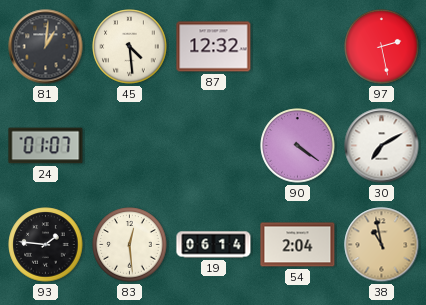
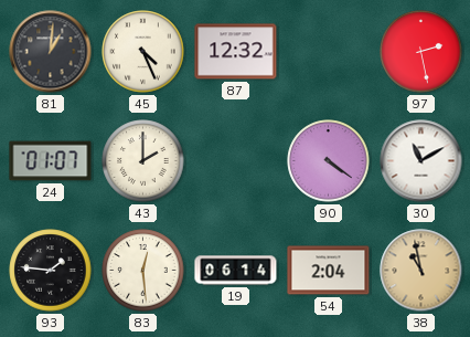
45: 4:29 -> 4:26
43: none -> 2:00
30: 7:10 -> 11:10
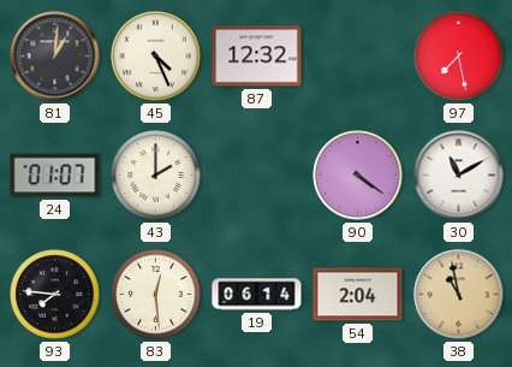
97: 2:28 -> 7:28
93: 1:46 -> 7:46
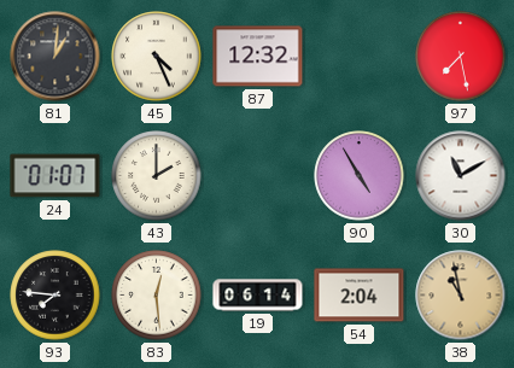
90: 4:21 -> 4:55
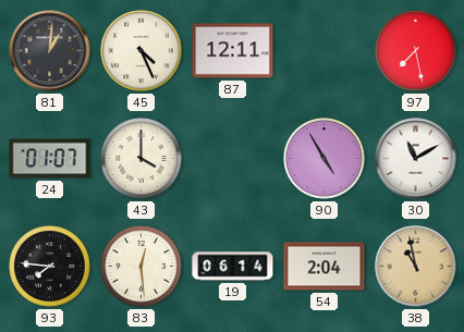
87: 12:32 -> 12:11
43: 2:00 -> 4:00
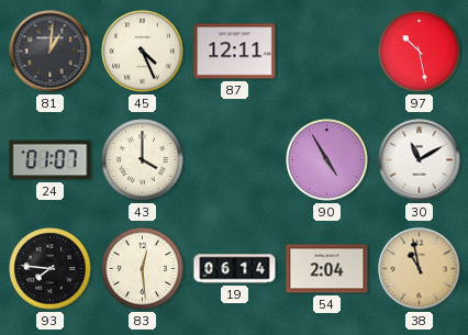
97: 7:28 -> 10:28
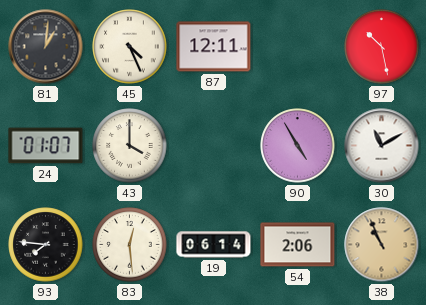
54: 2:04 -> 2:06
38: 10:58 -> 10:56
